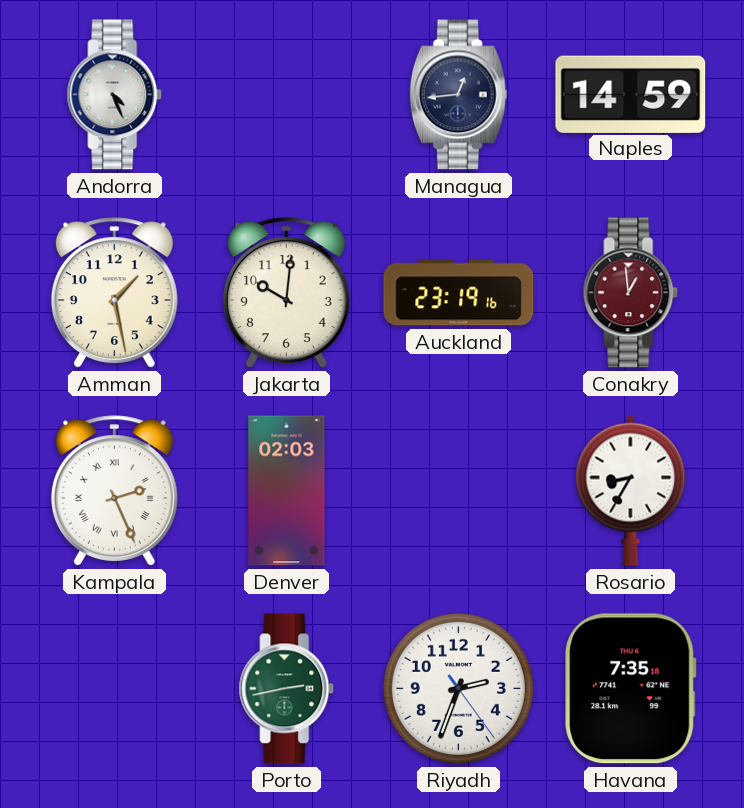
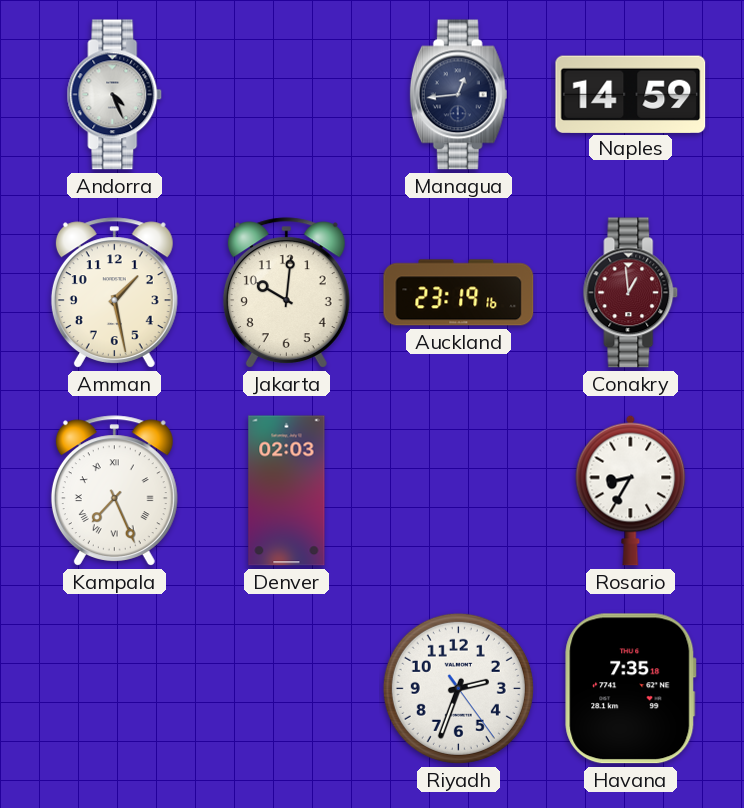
Kampala: 2:26 -> 7:26
Porto: 2:43 -> none
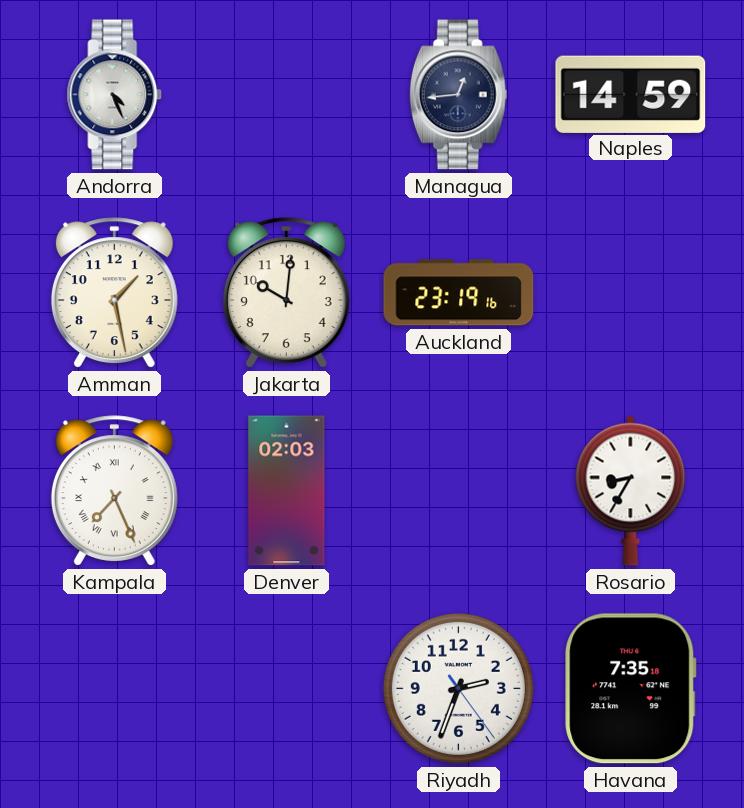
Conakry: 12:59 -> none
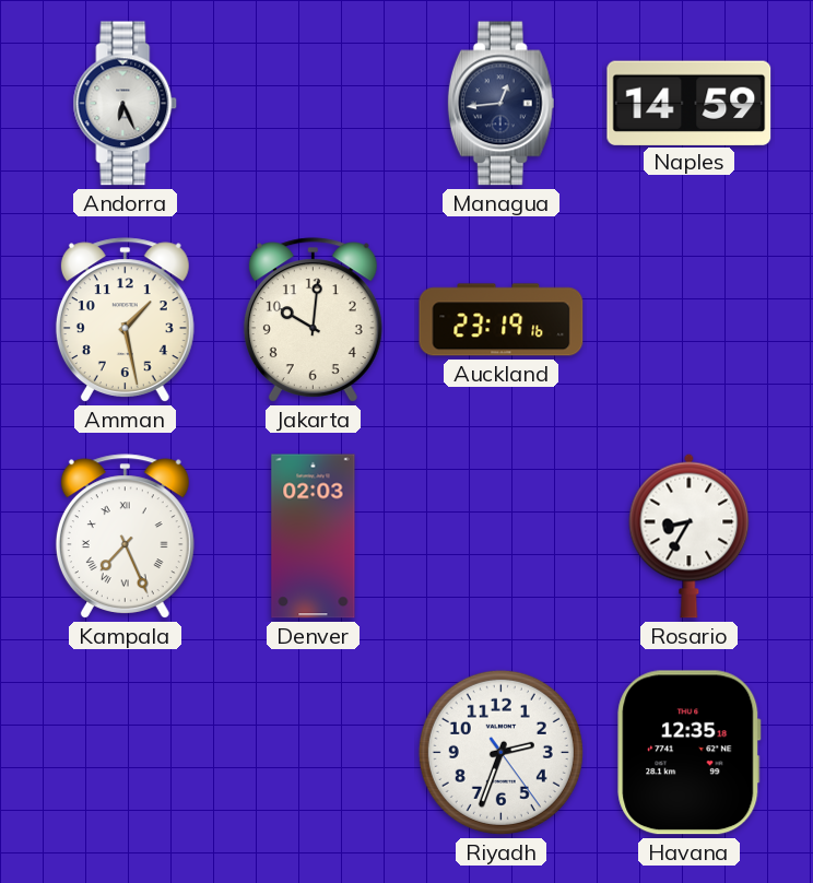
Andorra: 4:26 -> 6:26
Havana: 7:35 -> 12:35
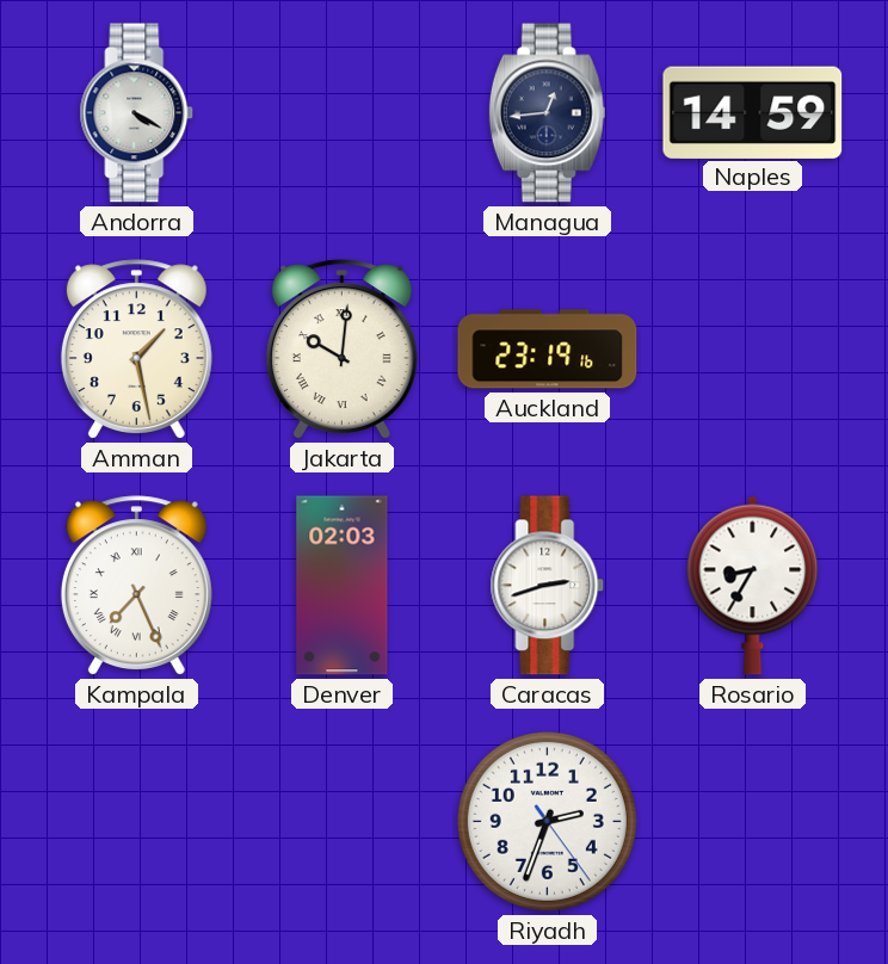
Andorra: 6:26 -> 4:20
Jakarta numerals: Arabic -> Roman
Caracas: none -> 2:42
Havana: 12:35 -> none
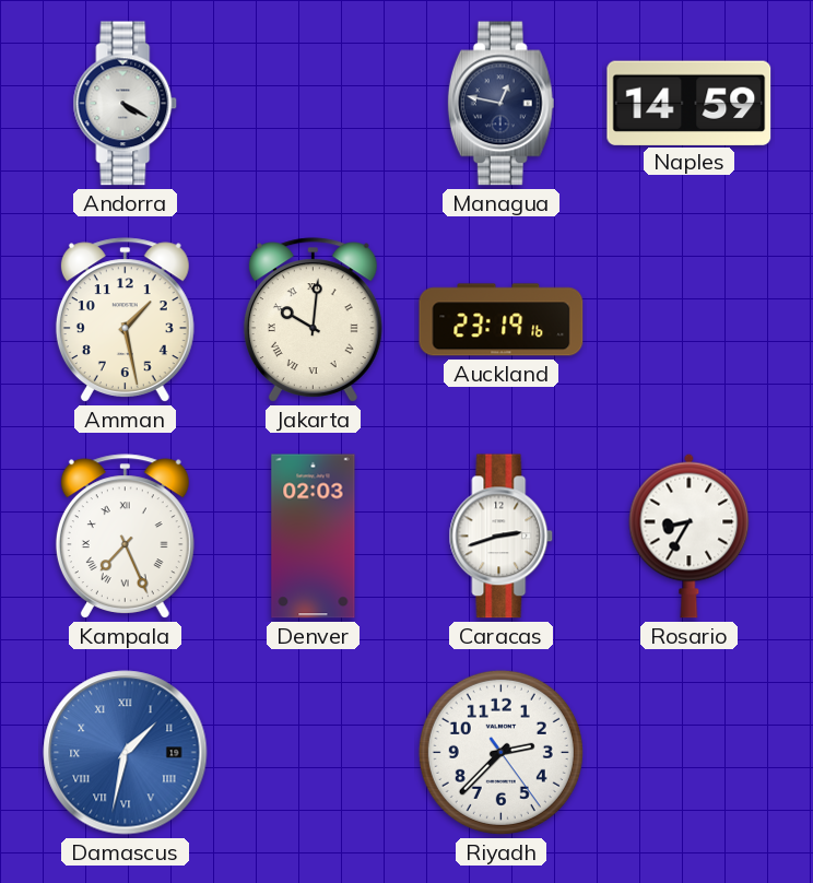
Managua: 12:44 -> 12:47
Damascus: none -> 1:32
Riyadh: 2:33 -> 2:37
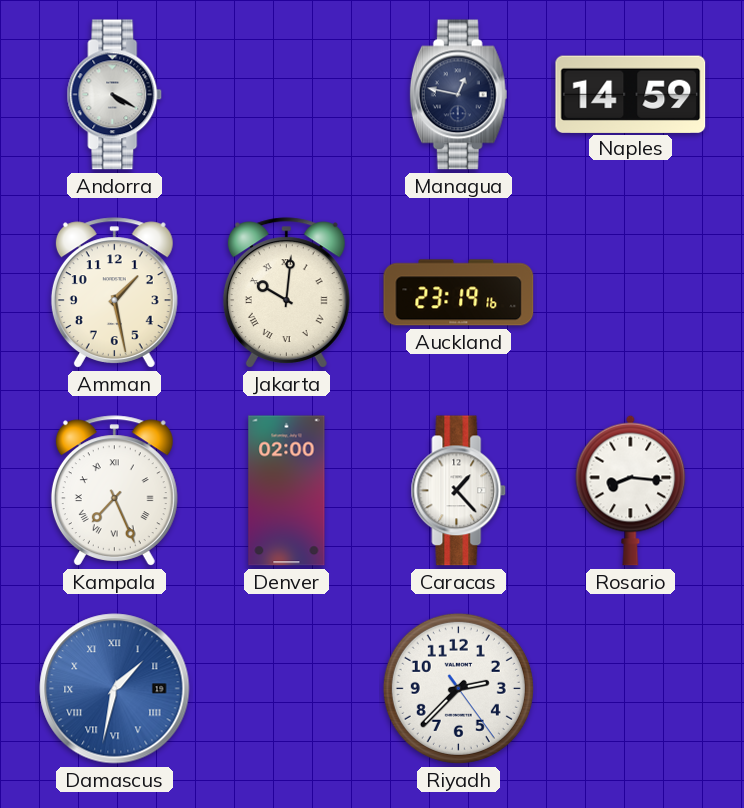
Denver: 02:03 -> 02:00
Caracas: 2:42 -> 1:23
Rosario: 8:35 -> 8:16
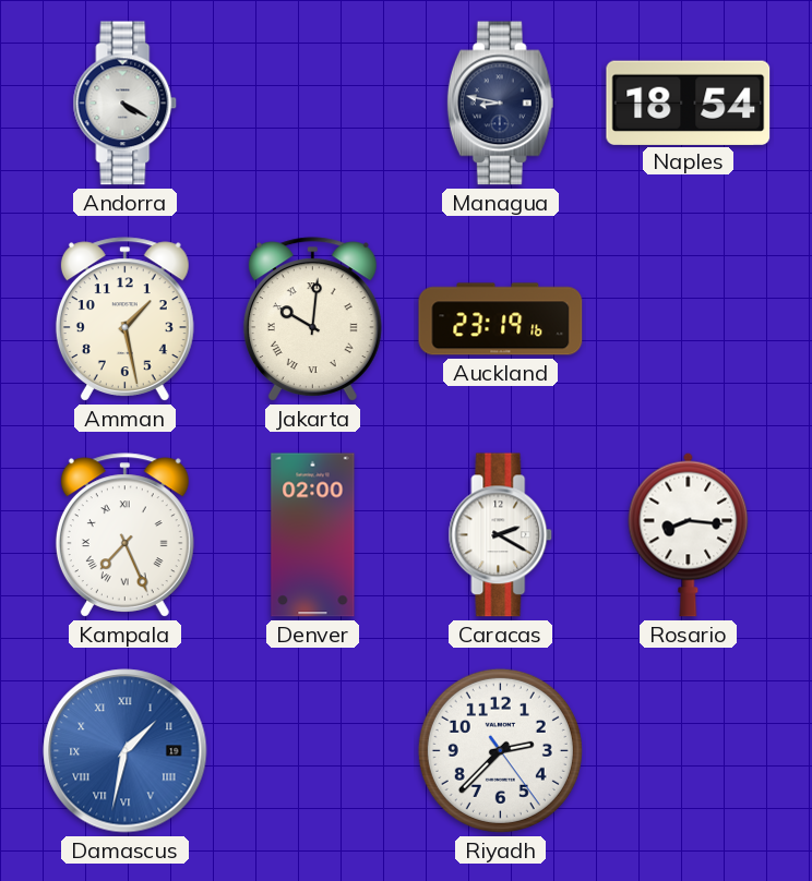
Managua: 12:47 -> 8:47
Naples: 14:59 -> 18:54
Caracas: 1:23 -> 2:20
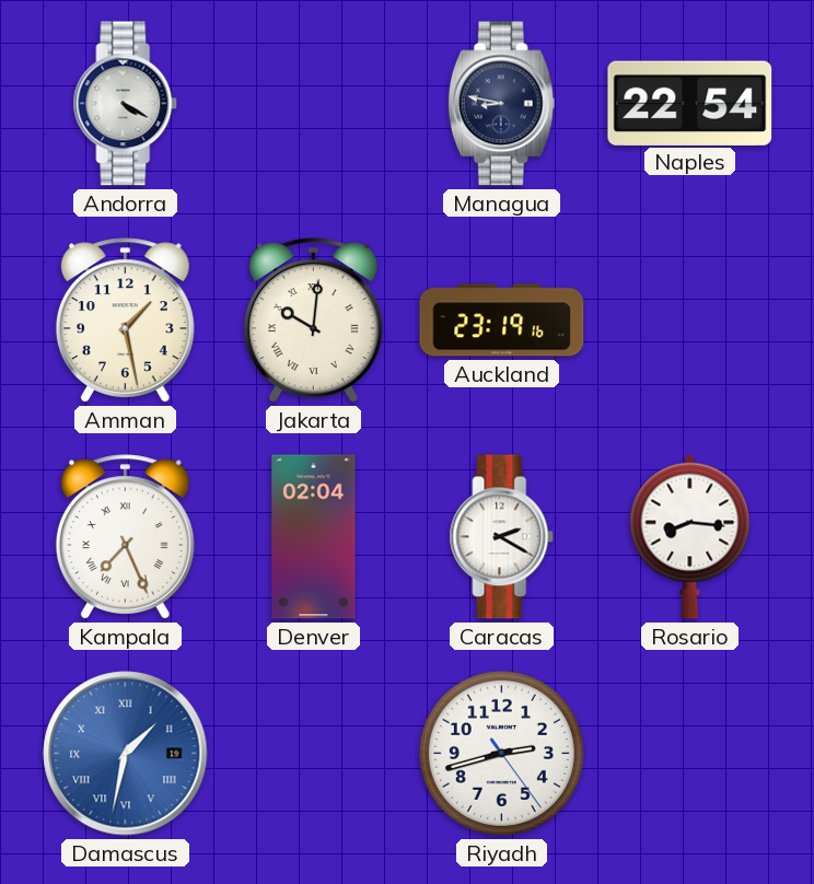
Naples: 18:54 -> 22:54
Denver: 02:00 -> 02:04
Riyadh: 2:37 -> 2:42
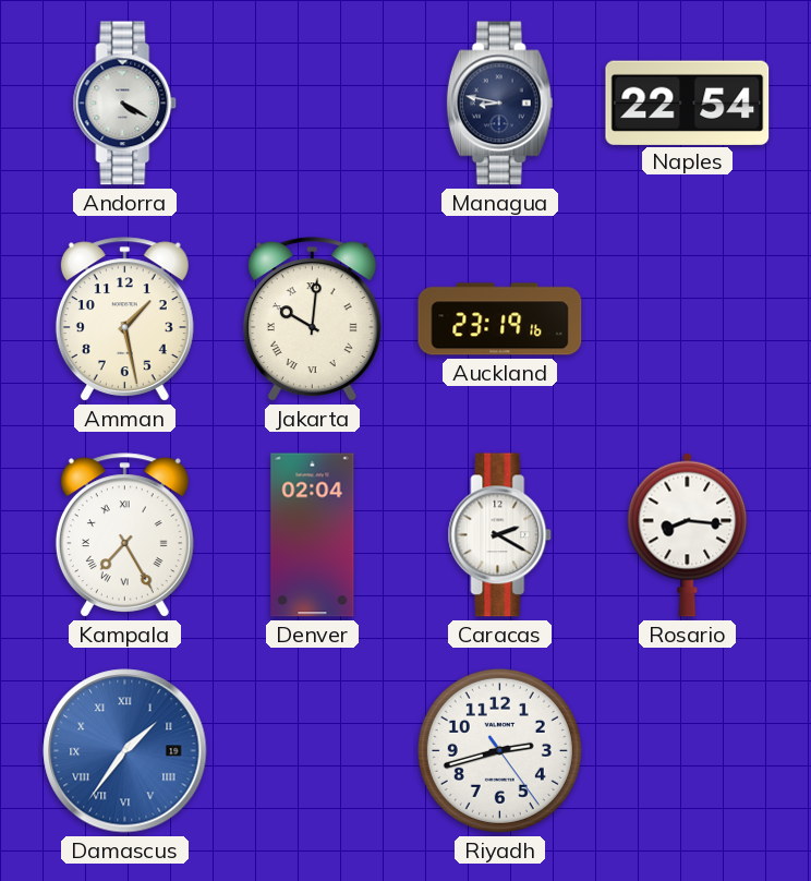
Kampala: 7:26 -> 7:25
Damascus: 1:32 -> 1:36
